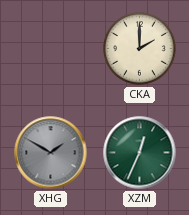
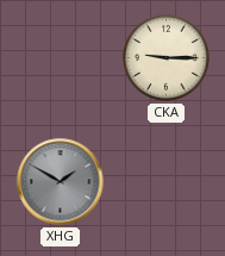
CKA: 2:00 -> 9:15
XZM: 12:34 -> none
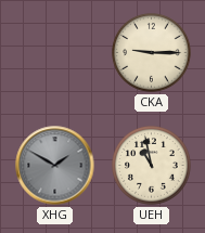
UEH: none -> 10:58
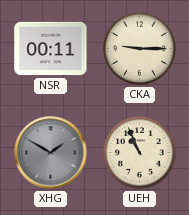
NSR: none -> 00:11
UEH: 10:58 -> 10:56
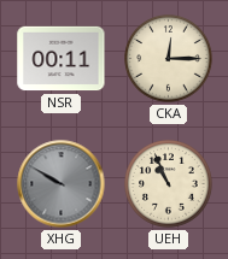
CKA: 9:15 -> 12:15
XHG: 1:50 -> 9:50
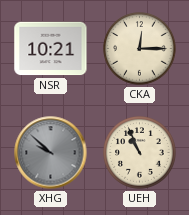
NSR: 00:11 -> 10:21
XHG: 9:50 -> 9:52
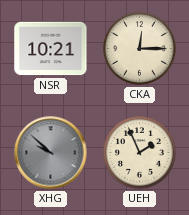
UEH: 10:56 -> 1:56
